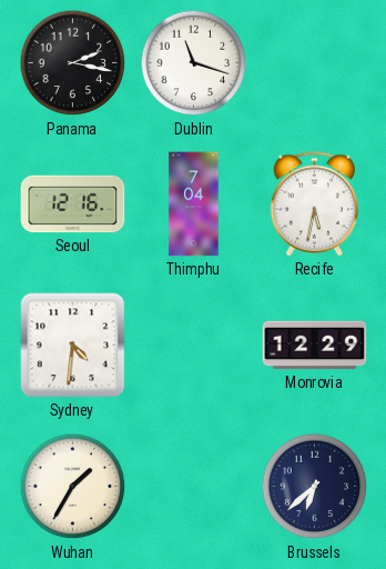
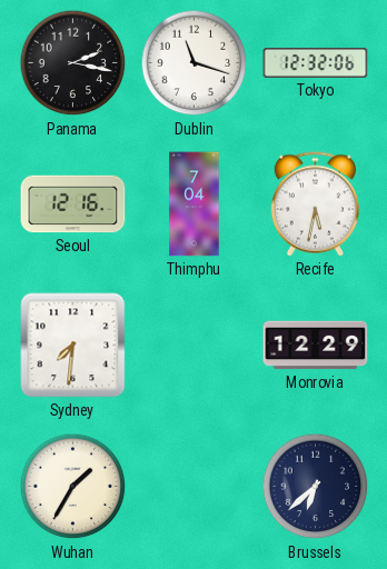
Tokyo: none -> 12:32
Sydney: 4:31 -> 7:31
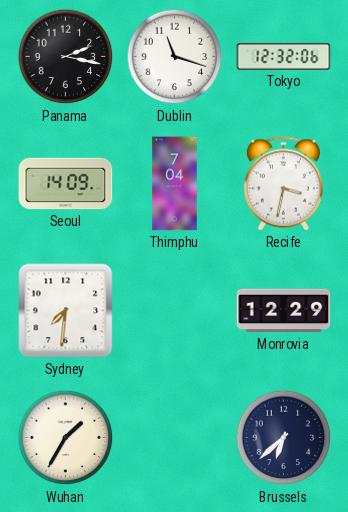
Seoul: 12:16 -> 14:09
Recife: 5:32 -> 3:32
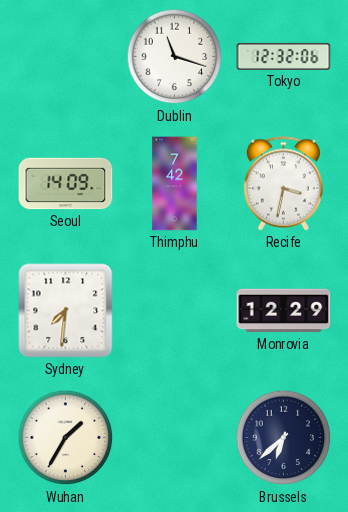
Panama: 2:17 -> none
Thimphu: 7:04 -> 7:42
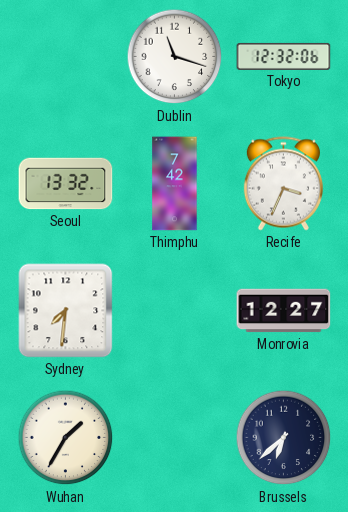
Seoul: 14:09 -> 13:32
Recife: 3:32 -> 3:34
Monrovia: 12:29 -> 12:27
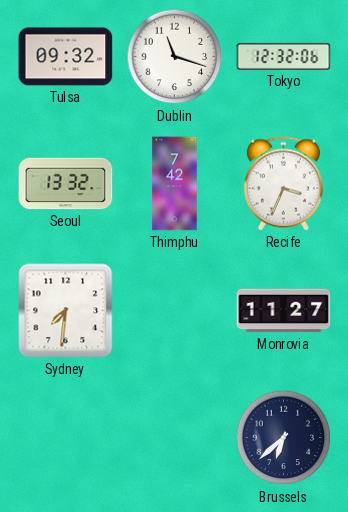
Tulsa: none -> 09:32
Monrovia: 12:27 -> 11:27
Wuhan: 1:35 -> none
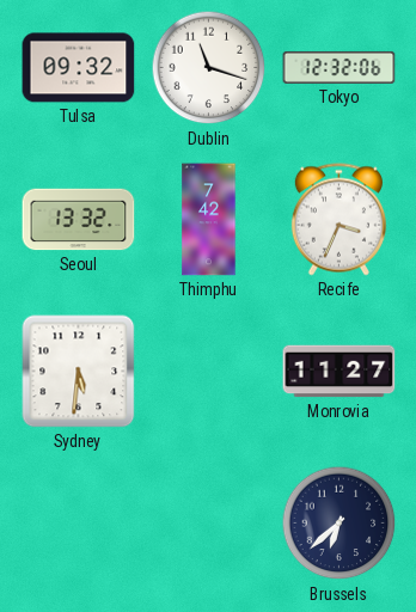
Sydney: 7:31 -> 5:31
